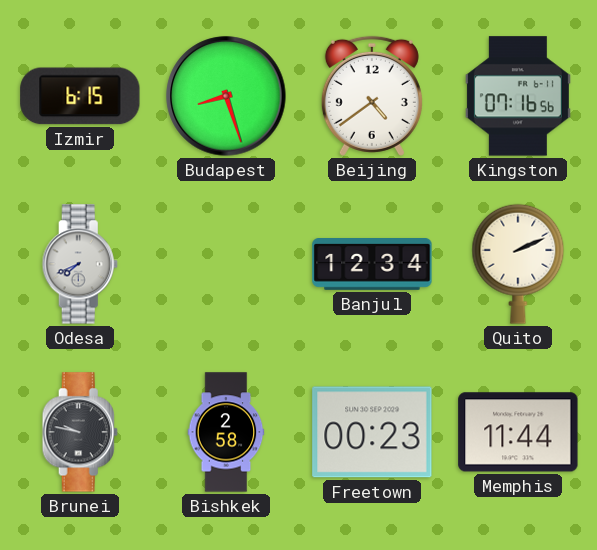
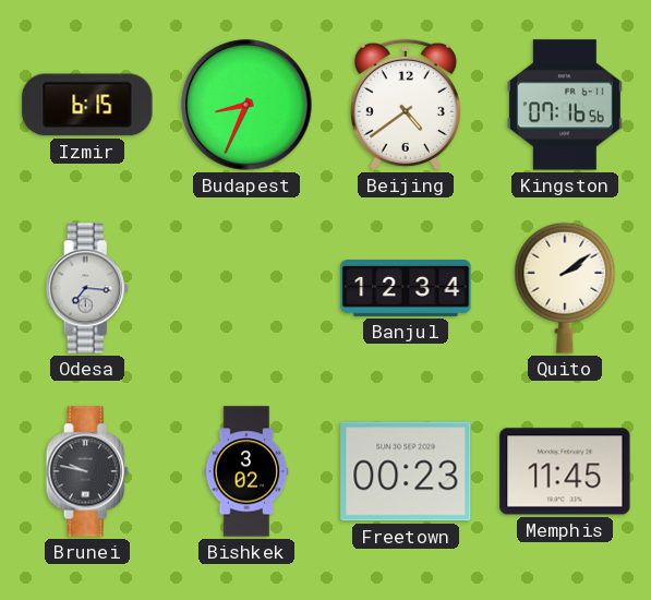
Budapest: 8:27 -> 8:34
Odesa: 7:41 -> 7:16
Quito: 2:11 -> 2:09
Bishkek: 2:58 -> 3:02
Memphis: 11:44 -> 11:45
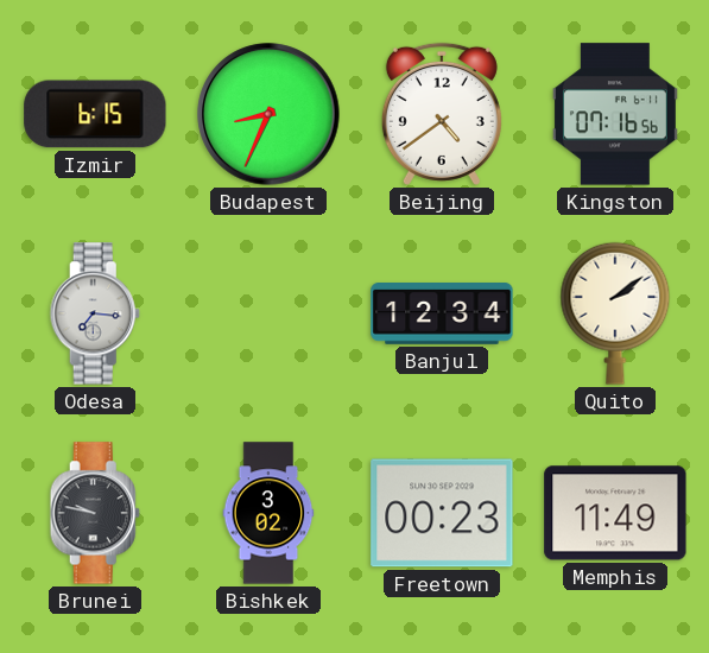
Memphis: 11:45 -> 11:49
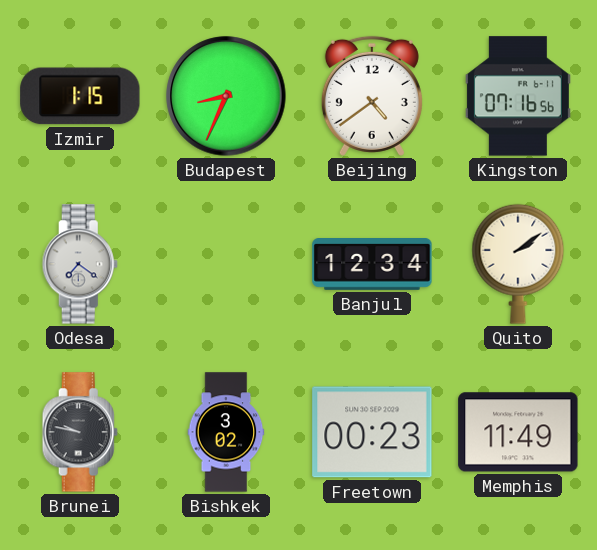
Izmir: 6:15 -> 1:15
Odesa: 7:16 -> 7:21
